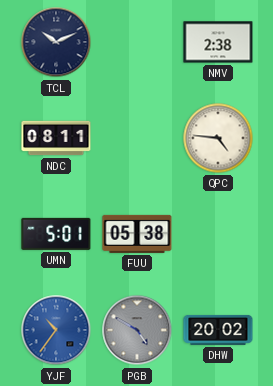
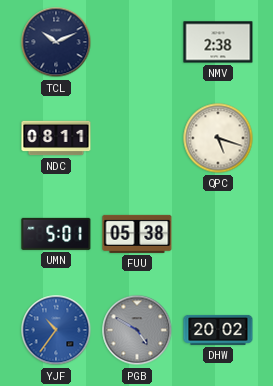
QPC: 4:46 -> 5:18
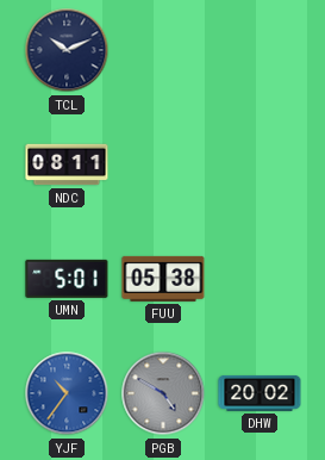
NMV: 2:38 -> none
QPC: 5:18 -> none
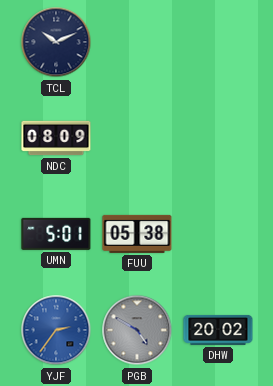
NDC: 08:11 -> 08:09
YJF: 10:36 -> 2:36
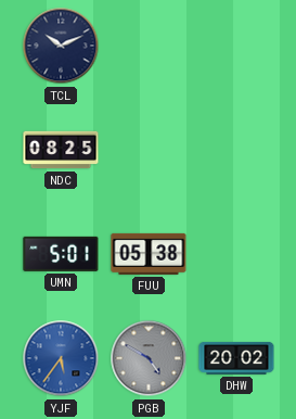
NDC: 08:09 -> 08:25
YJF: 2:36 -> 5:36
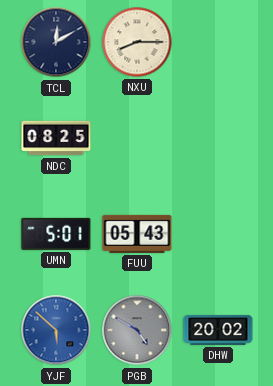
TCL: 10:11 -> 12:10
NXU: none -> 8:15
FUU: 05:38 -> 05:43
YJF: 5:36 -> 5:52
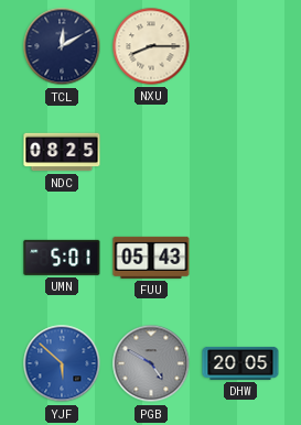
DHW: 20:02 -> 20:05
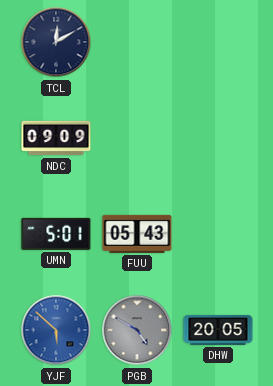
NXU: 8:15 -> none
NDC: 08:25 -> 09:09
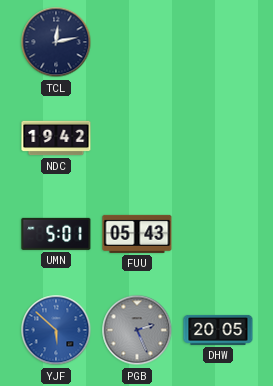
TCL: 12:10 -> 12:13
NDC: 09:09 -> 19:42
PGB: 4:50 -> 2:26
